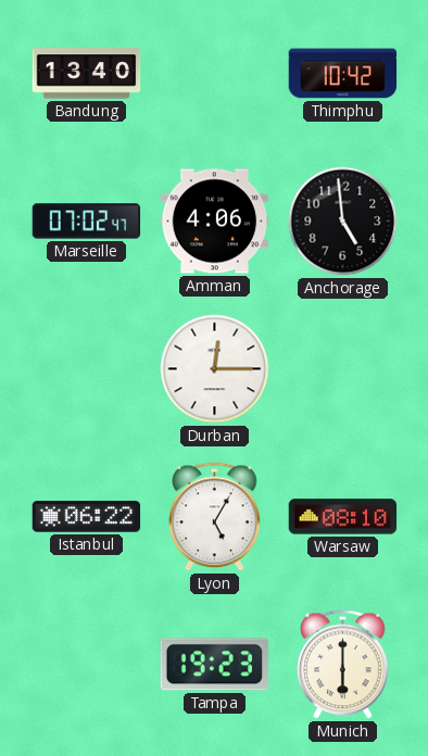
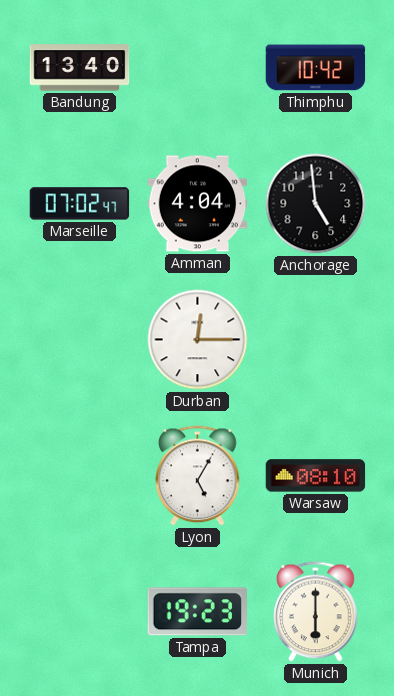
Amman: 4:06 -> 4:04
Istanbul: 06:22 -> none
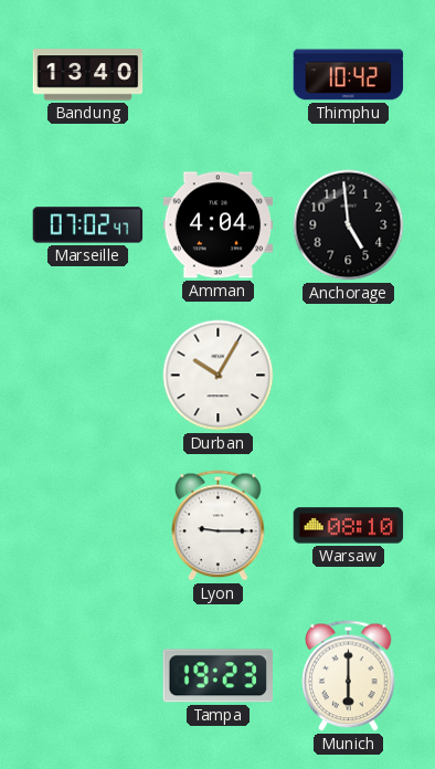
Durban: 12:15 -> 10:05
Lyon: 5:05 -> 9:15
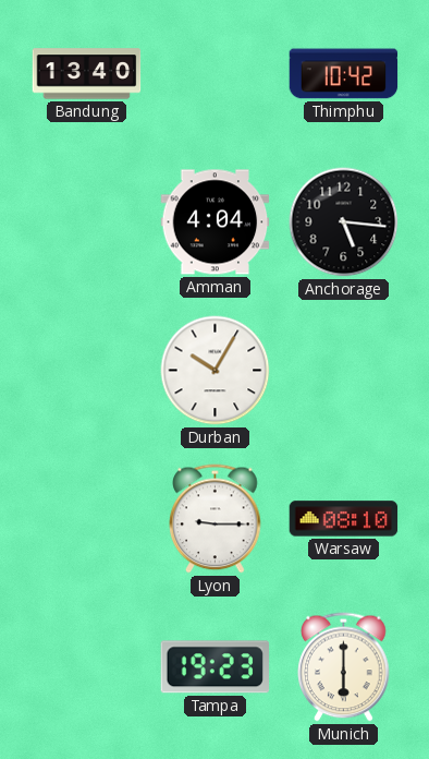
Marseille: 07:02 -> none
Anchorage: 4:59 -> 5:16
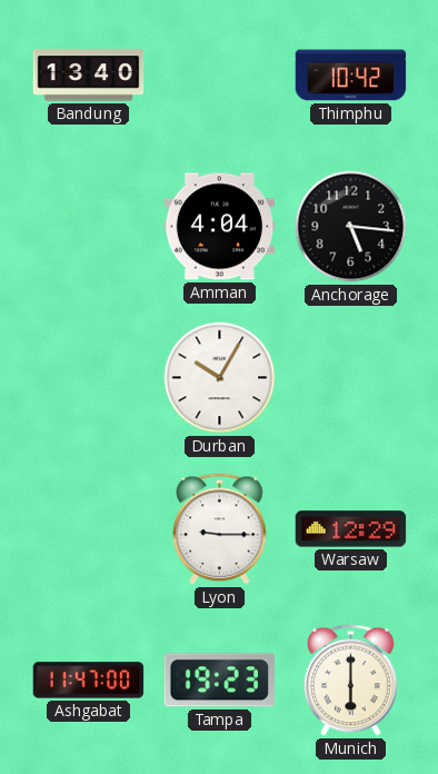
Warsaw: 08:10 -> 12:29
Ashgabat: none -> 11:47
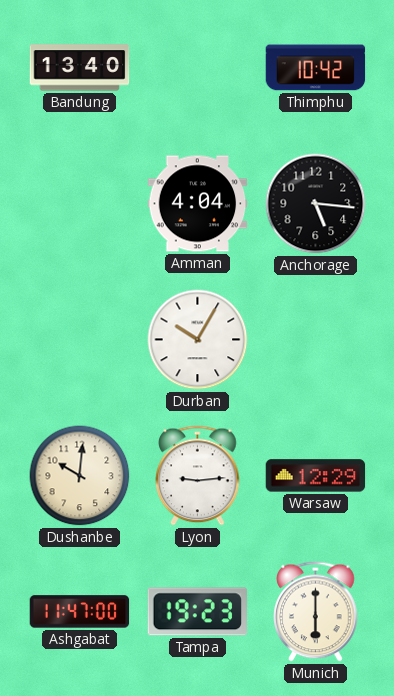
Dushanbe: none -> 10:01
Lyon: 9:15 -> 9:14
